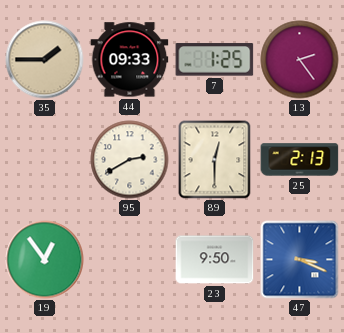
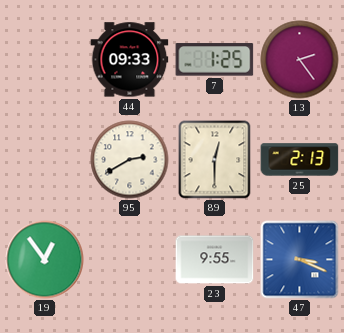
35: 1:45 -> none
23: 9:50 -> 9:55
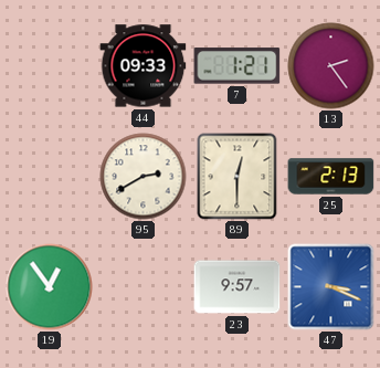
7: 1:25 -> 1:21
23: 9:55 -> 9:57
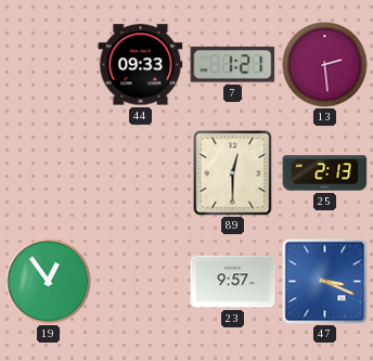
13: 2:24 -> 2:29
95: 2:40 -> none
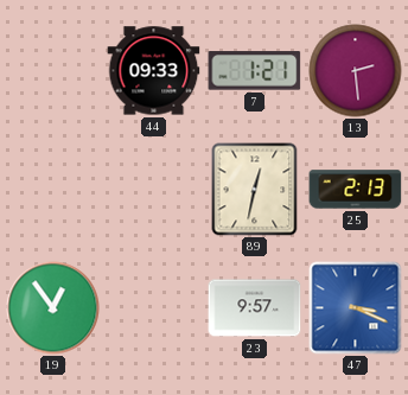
89: 12:30 -> 12:32
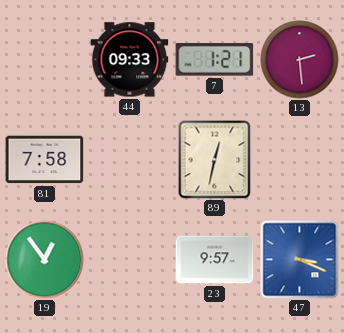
81: none -> 7:58
25: 2:13 -> none
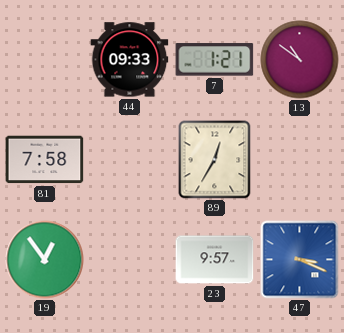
13: 2:29 -> 10:51
89: 12:32 -> 12:35
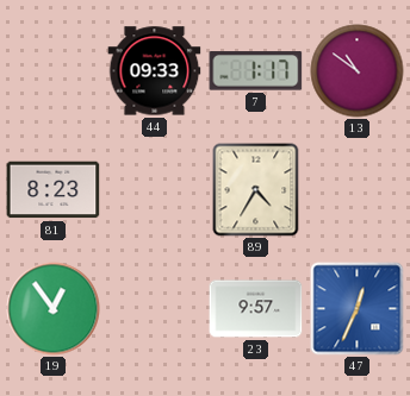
7: 1:21 -> 1:17
81: 7:58 -> 8:23
89: 12:35 -> 4:35
47: 3:19 -> 12:34
